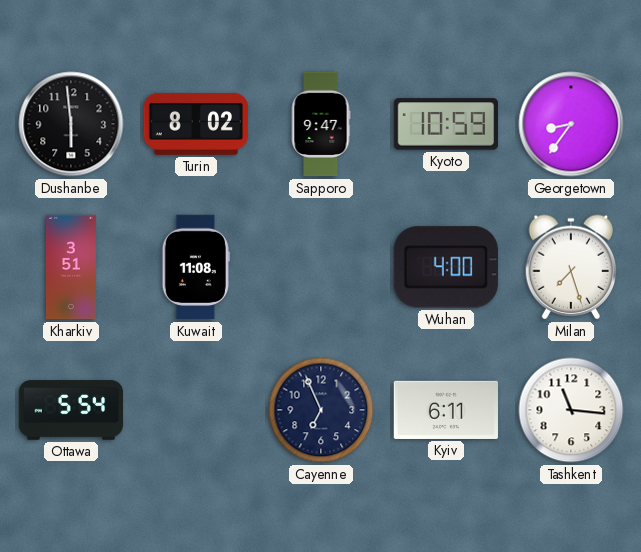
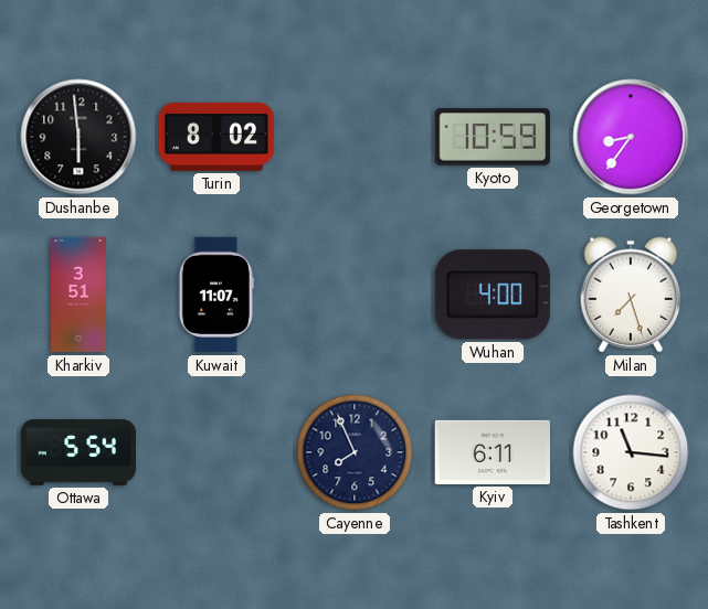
Sapporo: 9:47 -> none
Kuwait: 11:08 -> 11:07
Cayenne: 6:56 -> 7:56
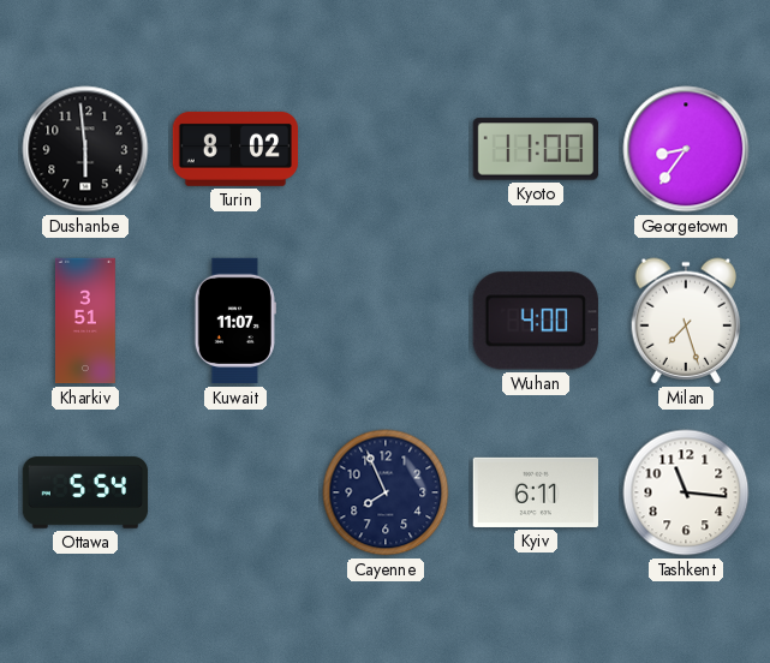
Kyoto: 10:59 -> 11:00
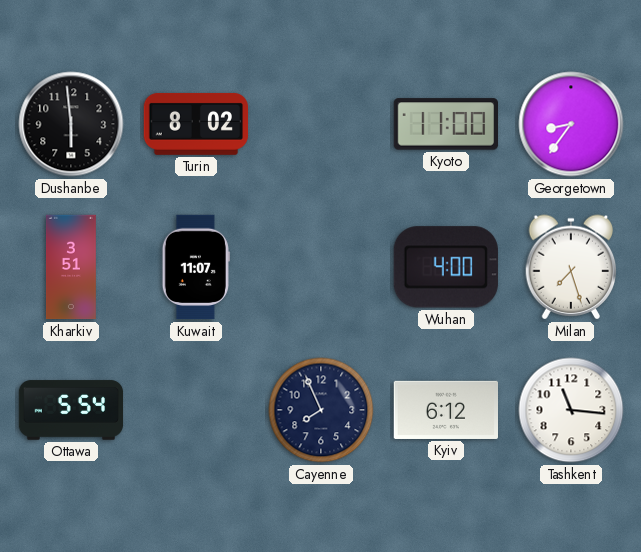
Kyiv: 6:11 -> 6:12
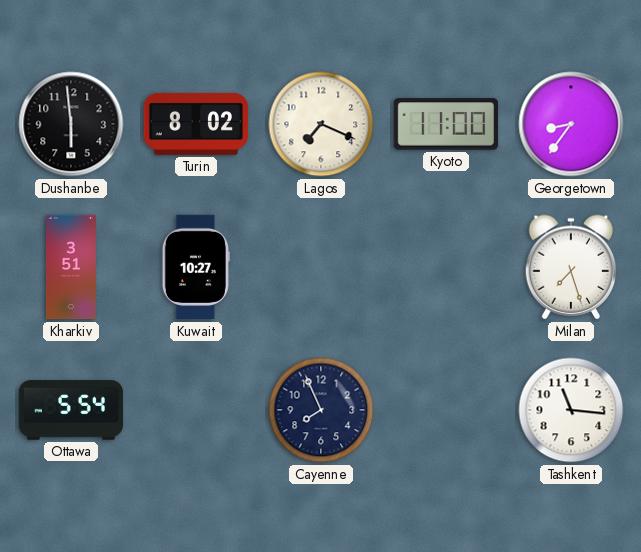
Lagos: none -> 7:19
Kuwait: 11:07 -> 10:27
Wuhan: 4:00 -> none
Kyiv: 6:12 -> none
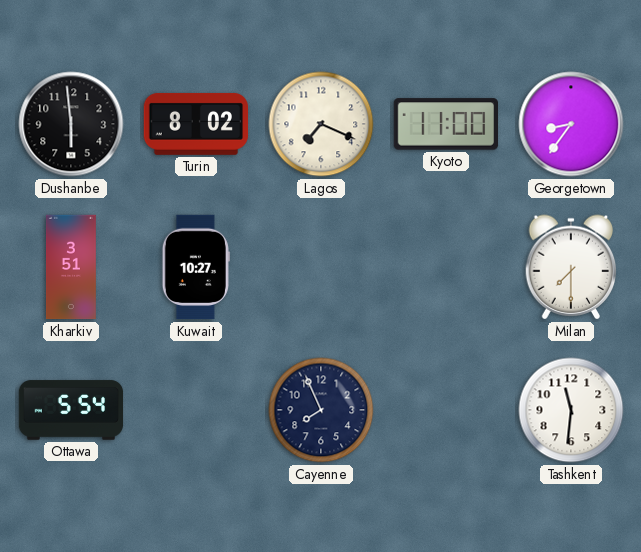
Milan: 7:27 -> 7:30
Tashkent: 11:16 -> 11:31
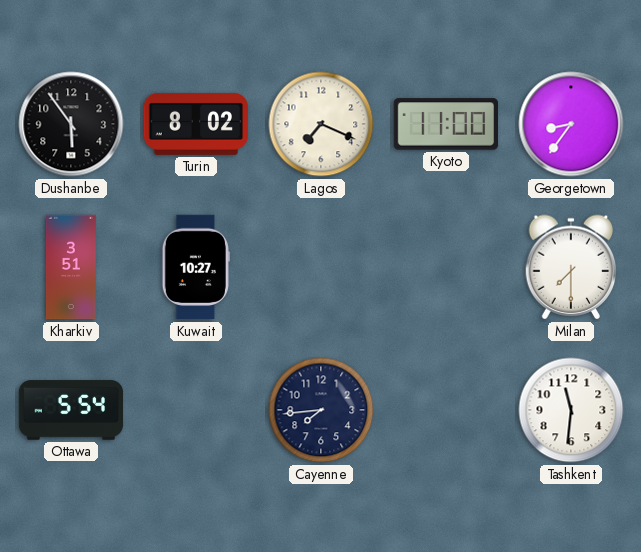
Dushanbe: 5:59 -> 5:54
Cayenne: 7:56 -> 7:44
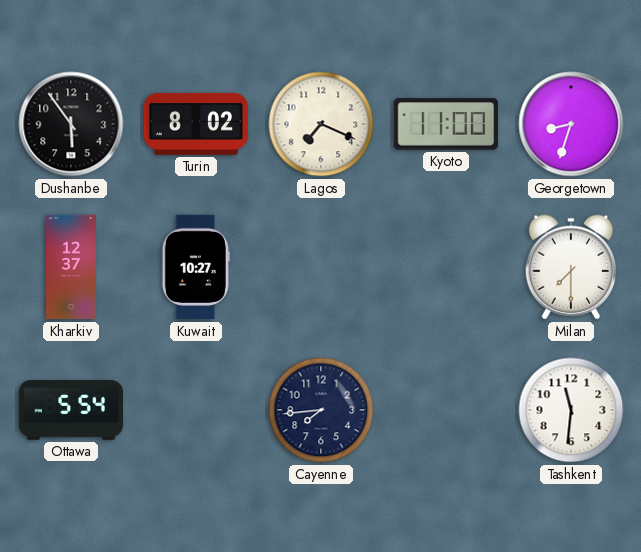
Georgetown: 8:36 -> 8:33
Kharkiv: 3:51 -> 12:37
